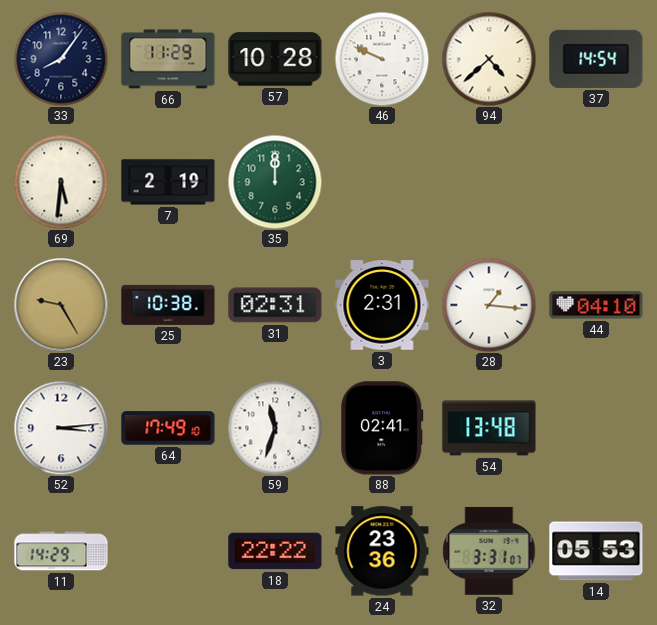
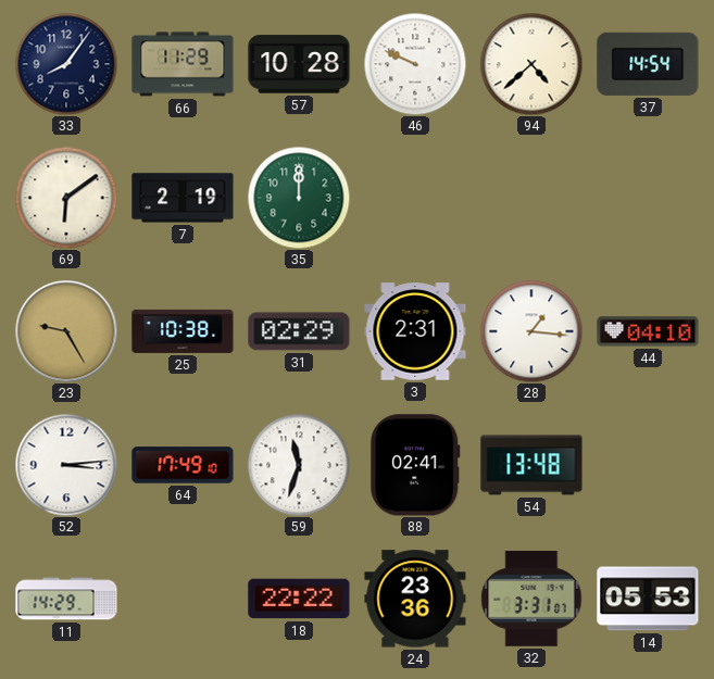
69: 5:31 -> 6:09
31: 02:31 -> 02:29
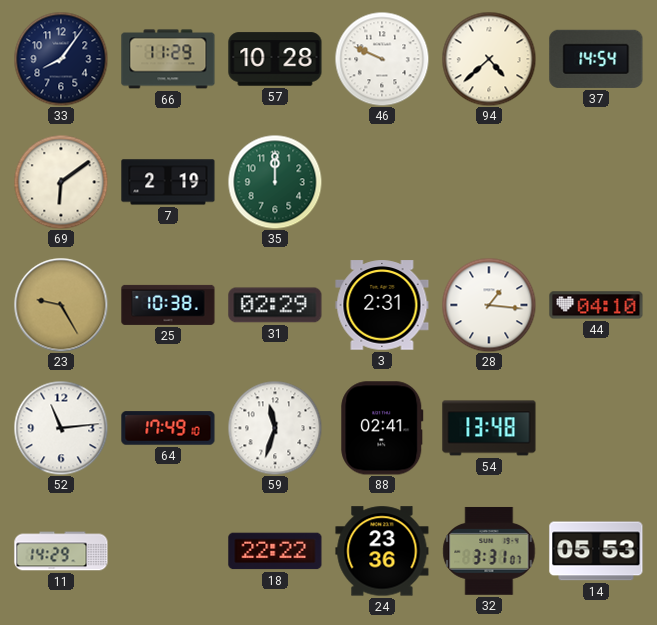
52: 3:14 -> 11:14
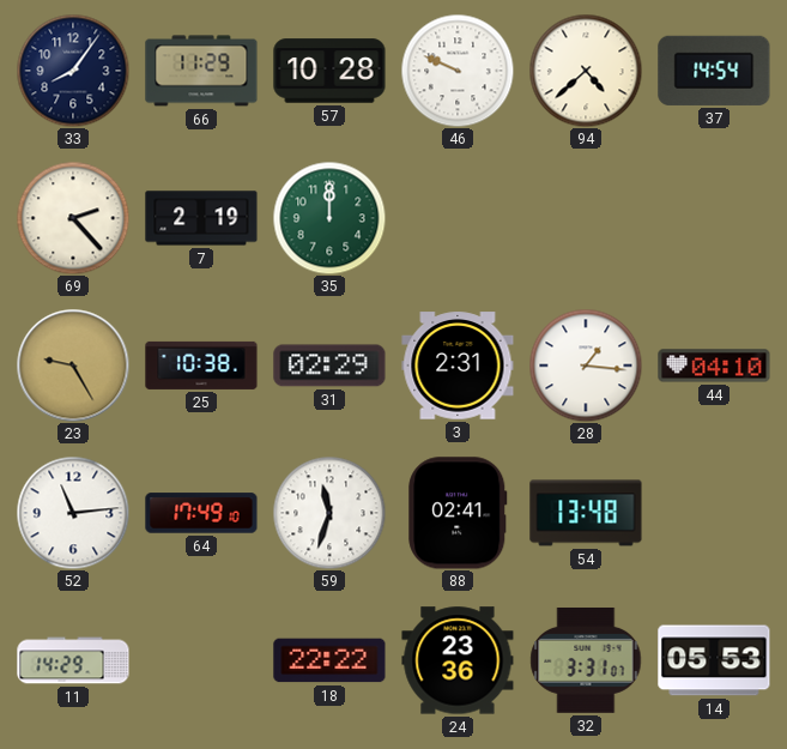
69: 6:09 -> 2:23
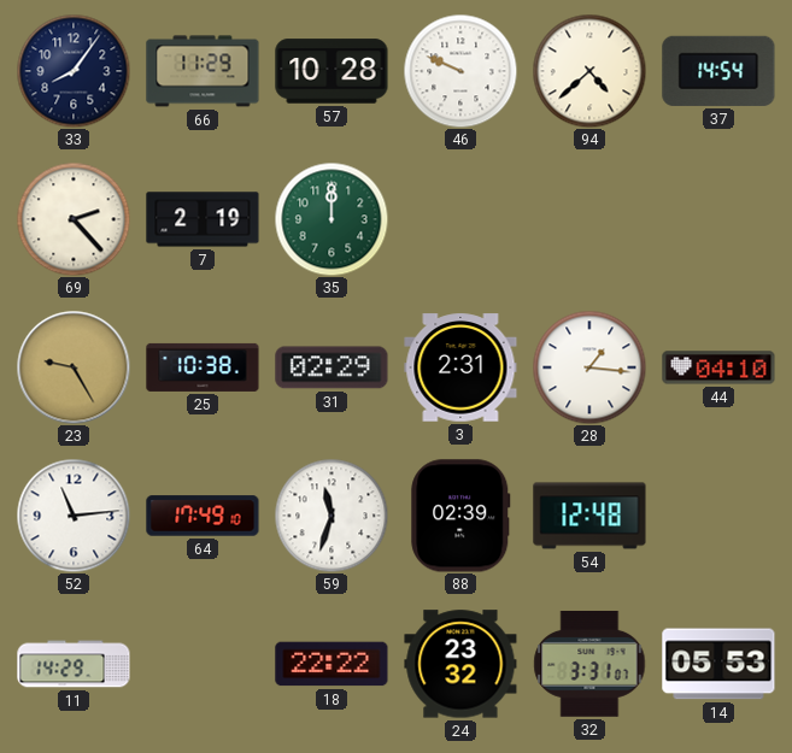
88: 02:41 -> 02:39
54: 13:48 -> 12:48
24: 23:36 -> 23:32
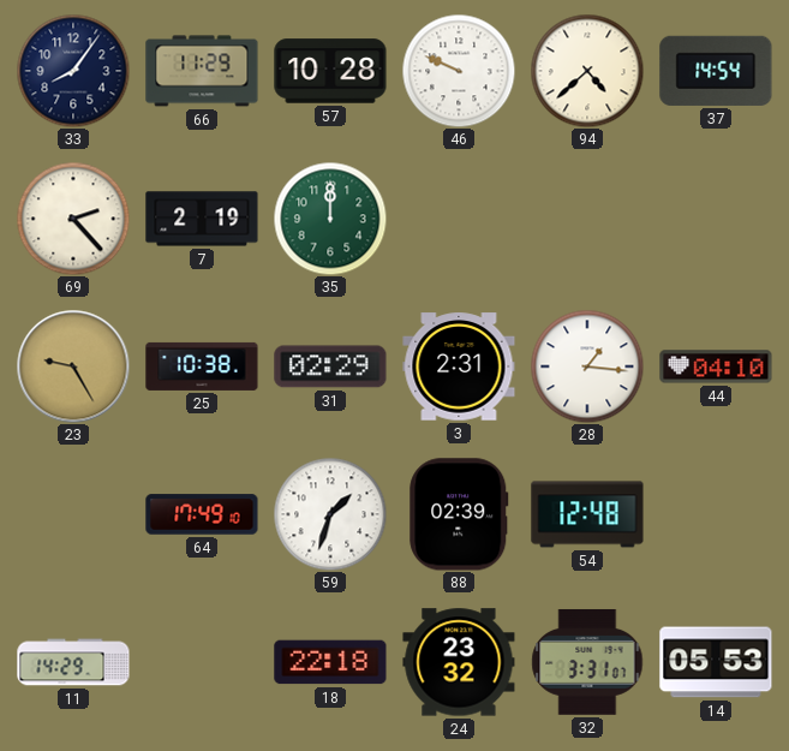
52: 11:14 -> none
59: 11:33 -> 1:33
18: 22:22 -> 22:18
